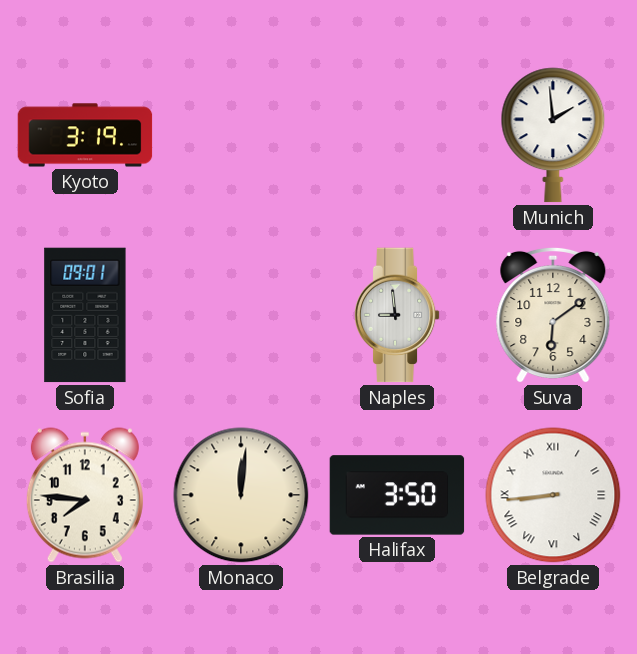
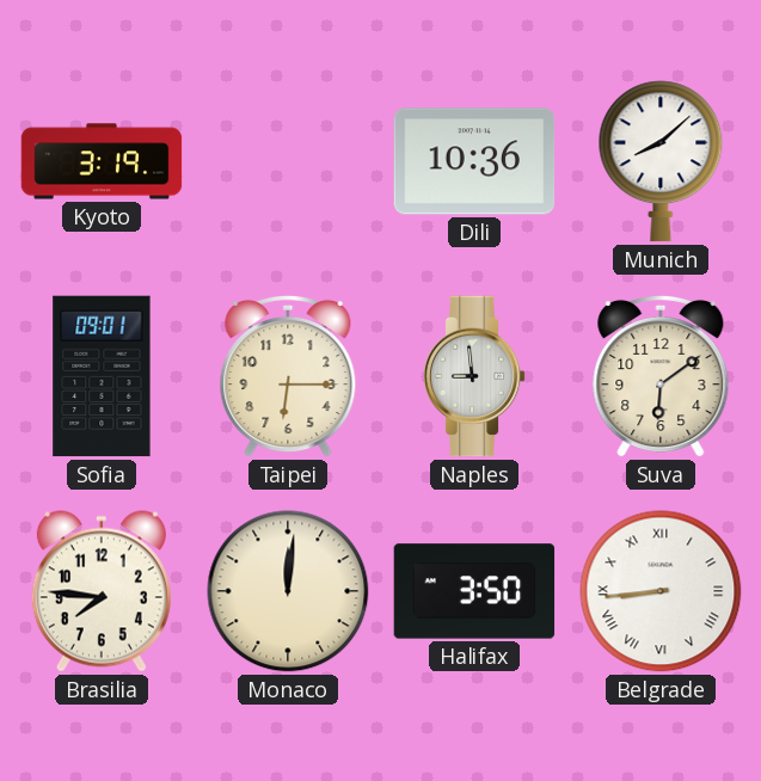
Dili: none -> 10:36
Munich: 1:59 -> 8:08
Taipei: none -> 6:15
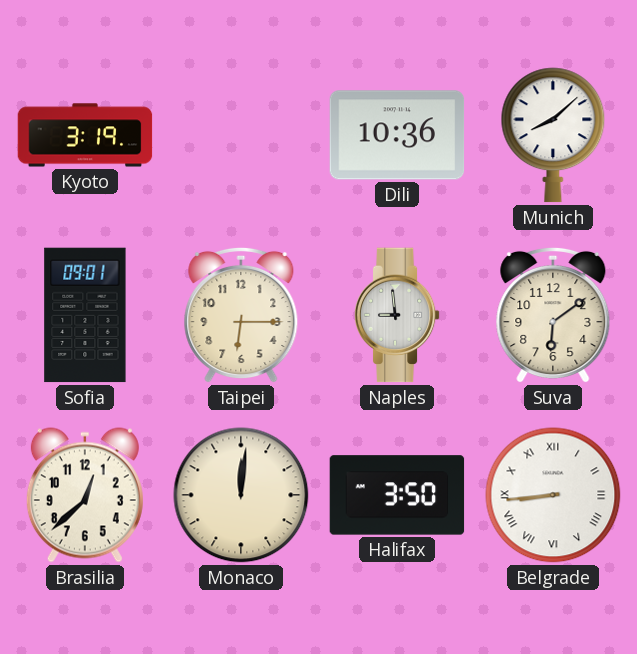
Brasilia: 7:46 -> 12:38
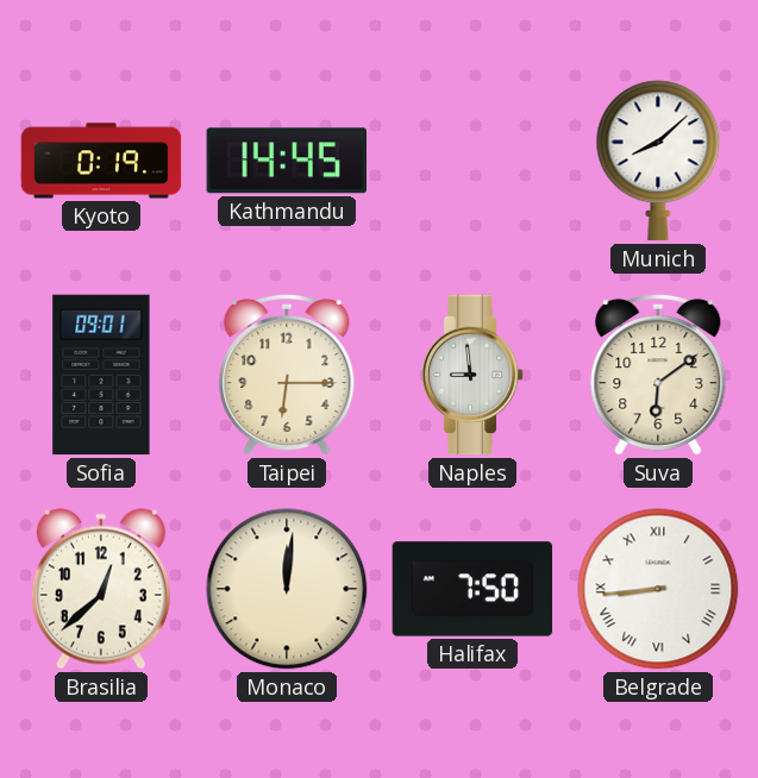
Kyoto: 3:19 -> 0:19
Kathmandu: none -> 14:45
Dili: 10:36 -> none
Halifax: 3:50 -> 7:50
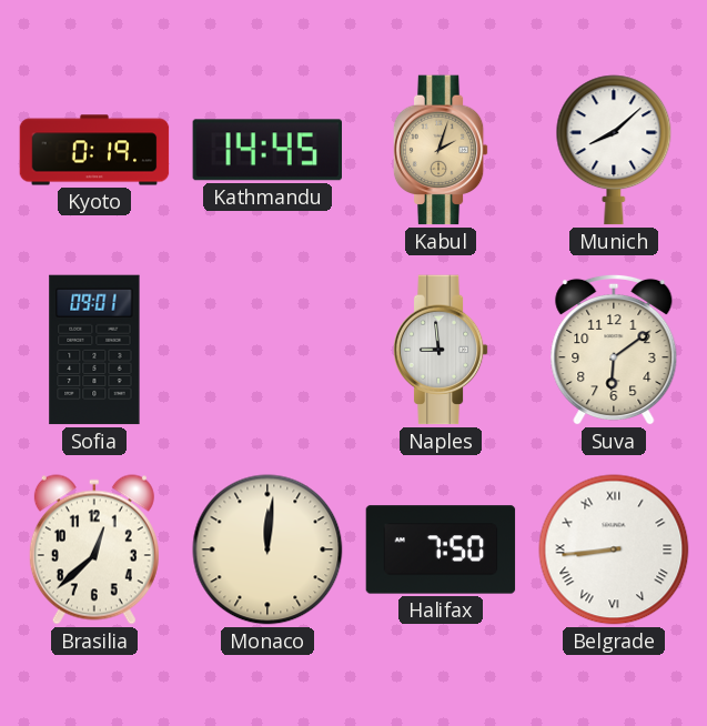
Kabul: none -> 2:03
Taipei: 6:15 -> none
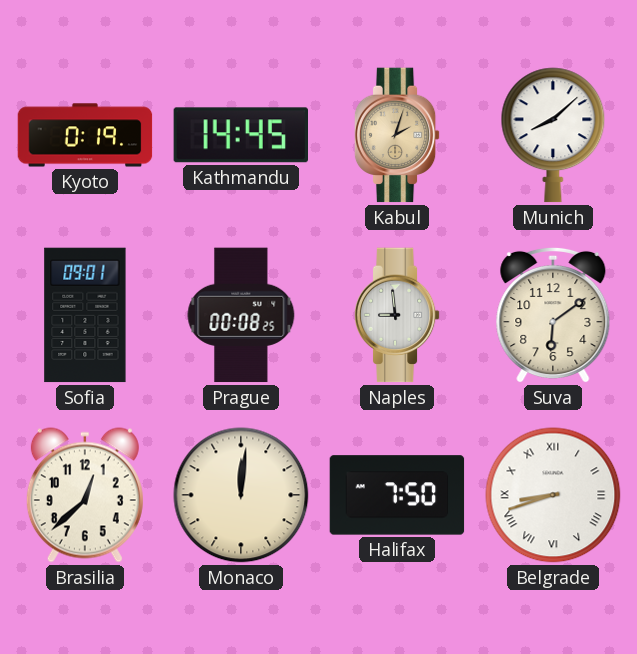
Prague: none -> 00:08
Belgrade: 8:44 -> 8:42
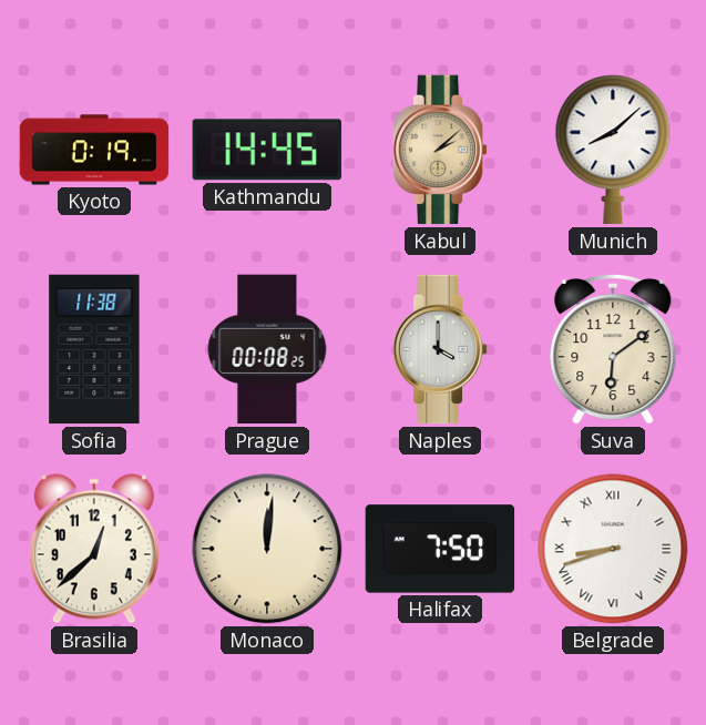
Kabul: 2:03 -> 2:08
Sofia: 09:01 -> 11:38
Naples: 8:59 -> 4:00
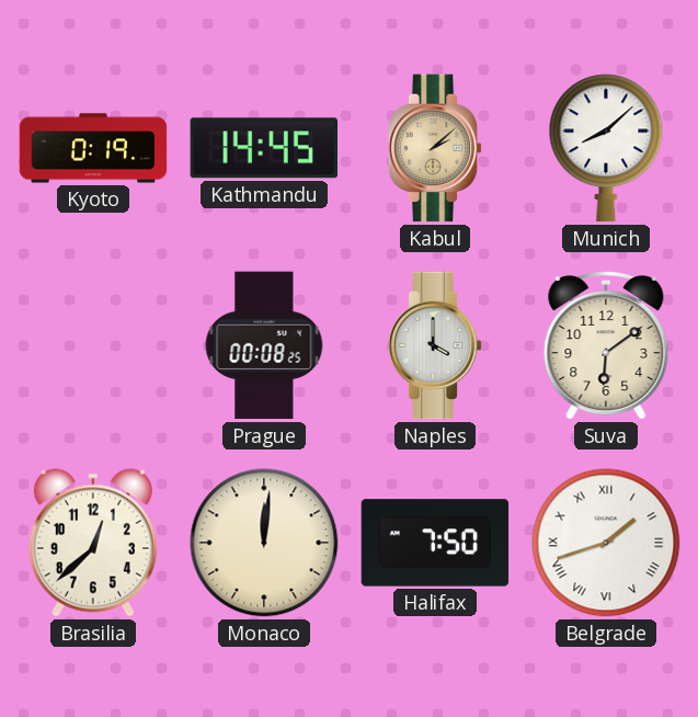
Sofia: 11:38 -> none
Belgrade: 8:42 -> 1:42
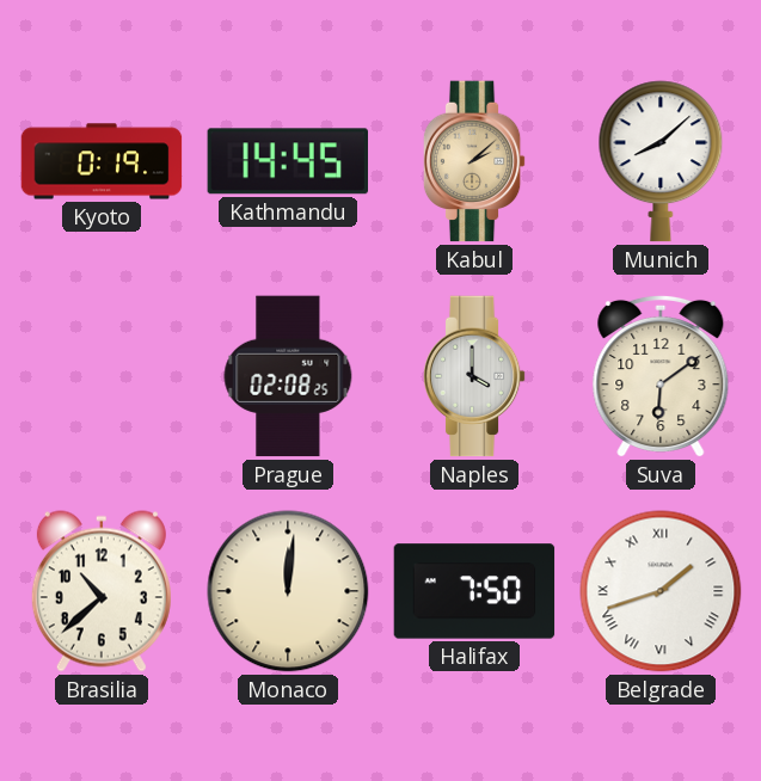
Prague: 00:08 -> 02:08
Brasilia: 12:38 -> 10:38
